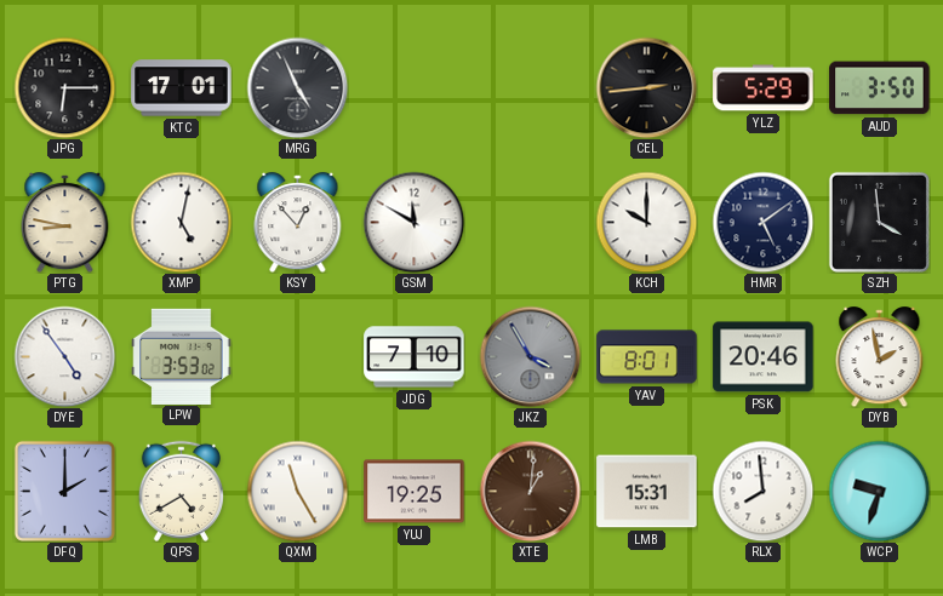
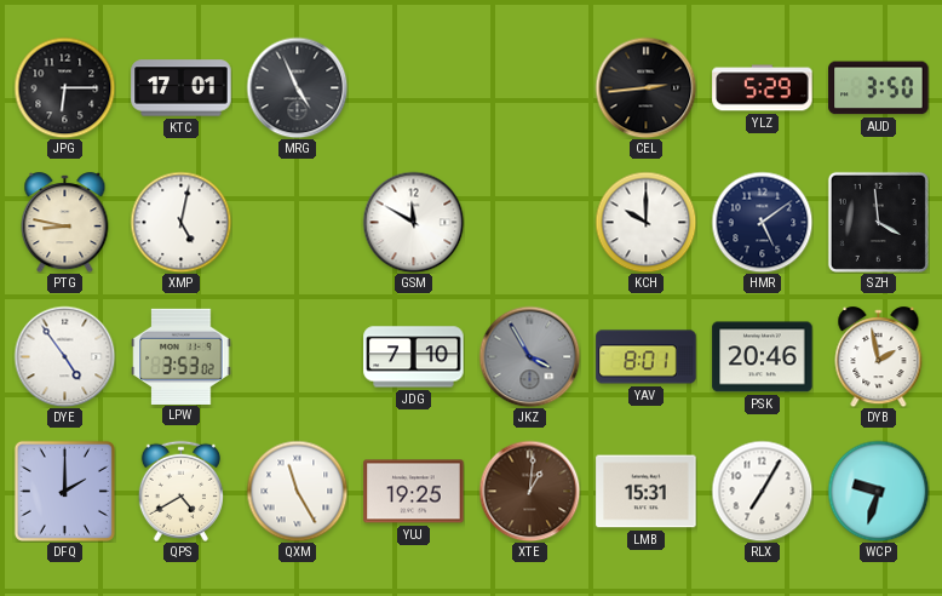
KSY: 12:53 -> none
RLX: 7:59 -> 7:05
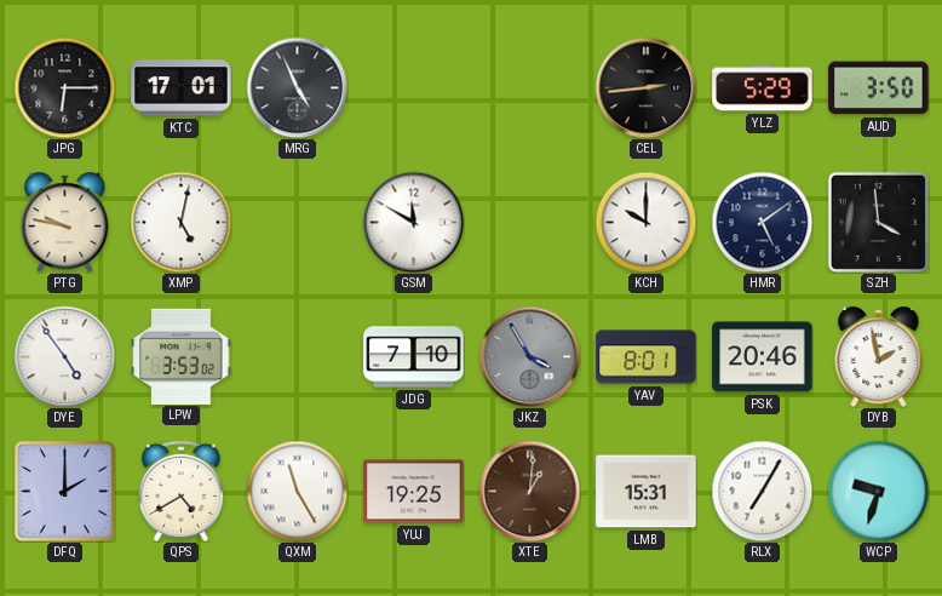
PTG: 8:47 -> 9:47
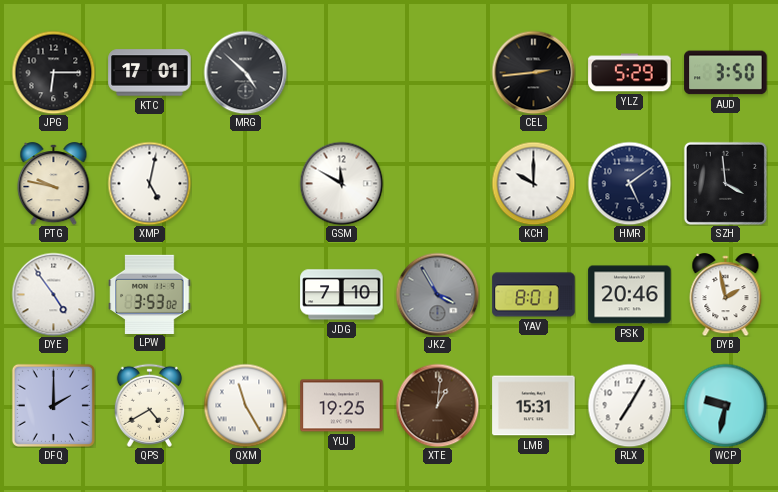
MRG: 4:56 -> 4:52
WCP: 9:33 -> 9:32
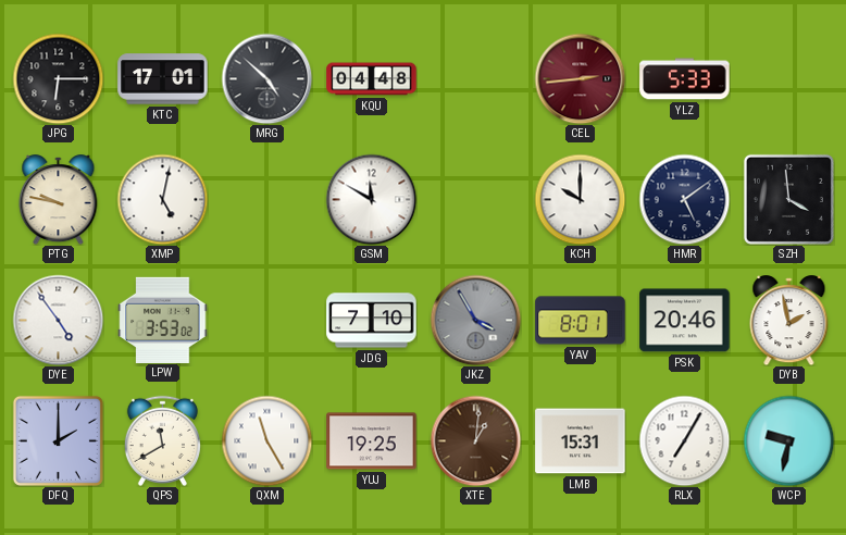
KQU: none -> 04:48
CEL dial: black -> burgundy
YLZ: 5:29 -> 5:33
AUD: 3:50 -> none
QPS: 4:40 -> 11:40
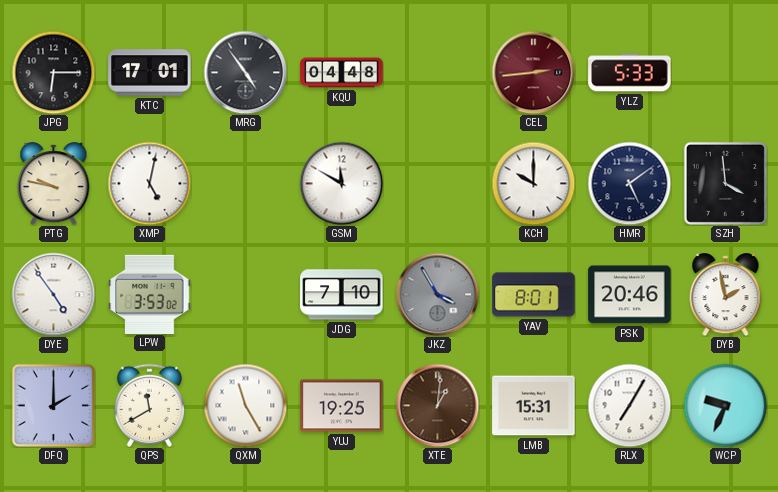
MRG: 4:52 -> 4:54
WCP: 9:32 -> 9:34
